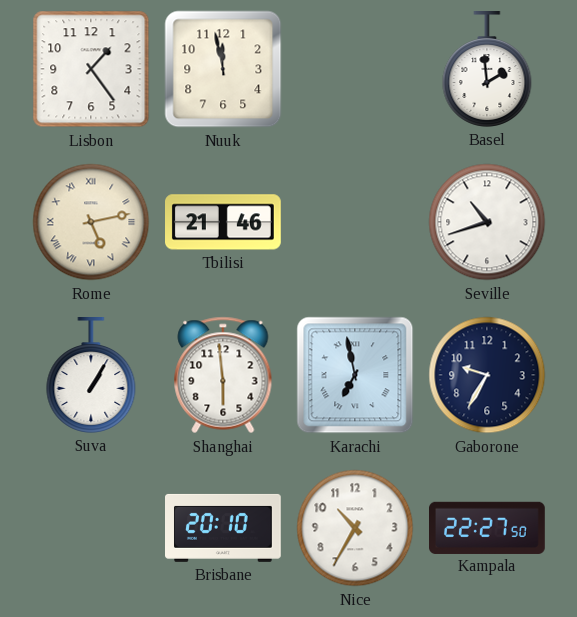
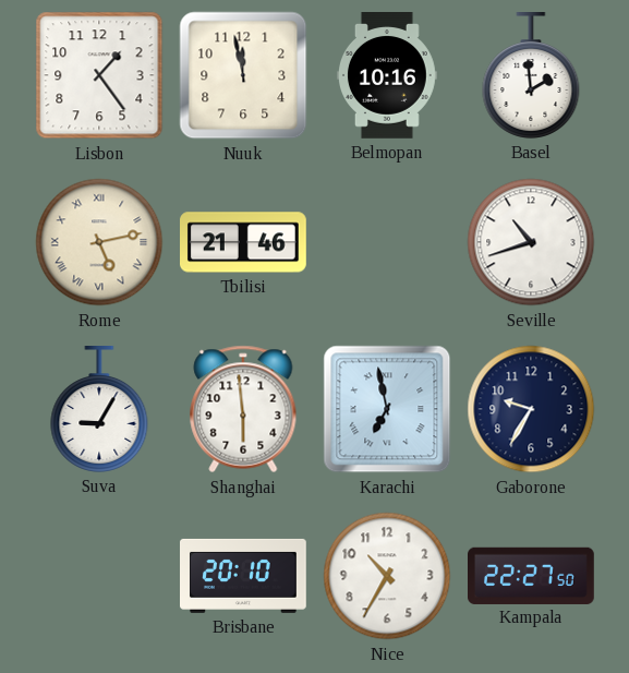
Belmopan: none -> 10:16
Suva: 1:05 -> 9:05
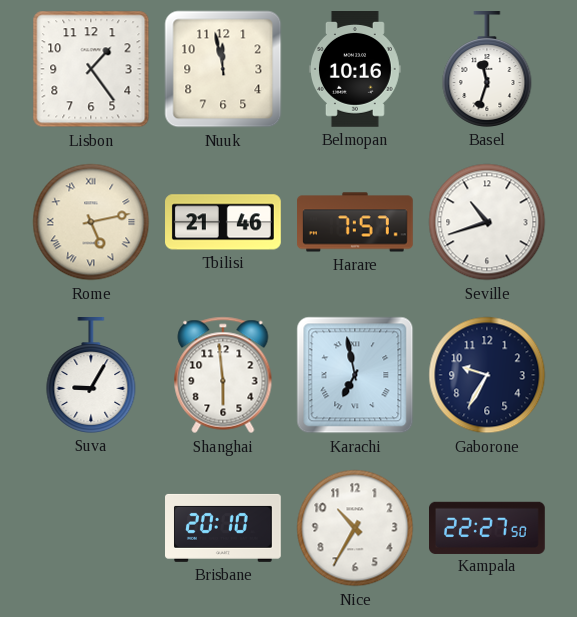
Basel: 1:59 -> 11:33
Harare: none -> 7:57
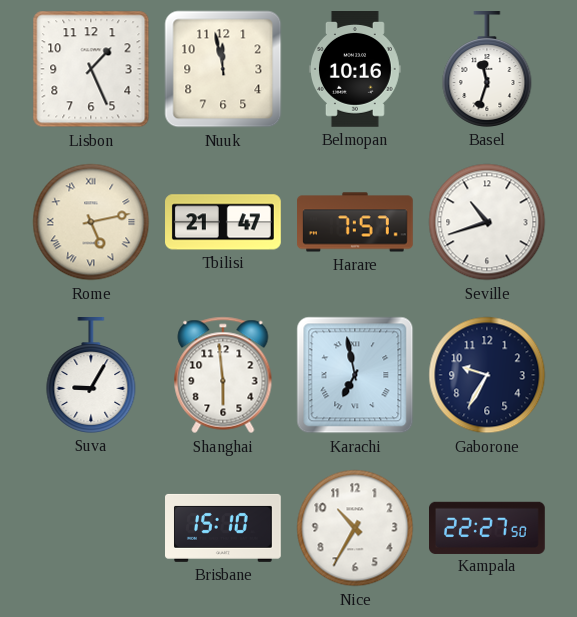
Lisbon: 1:24 -> 1:26
Tbilisi: 21:46 -> 21:47
Brisbane: 20:10 -> 15:10
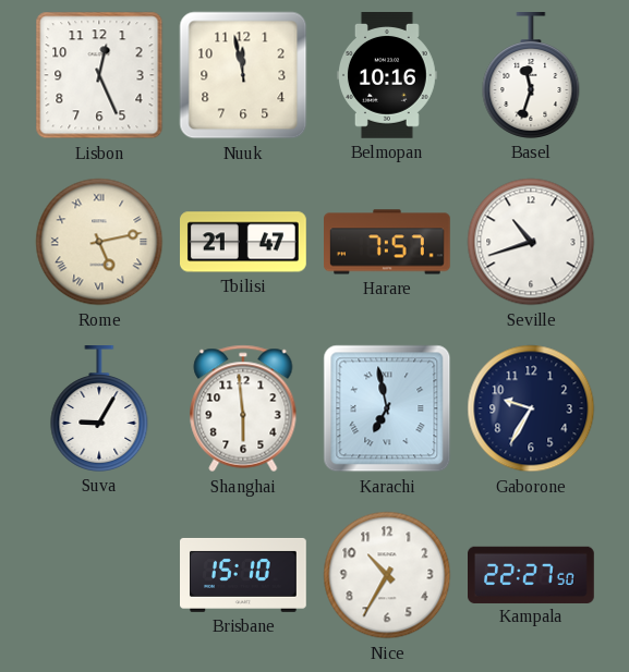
Lisbon: 1:26 -> 12:26
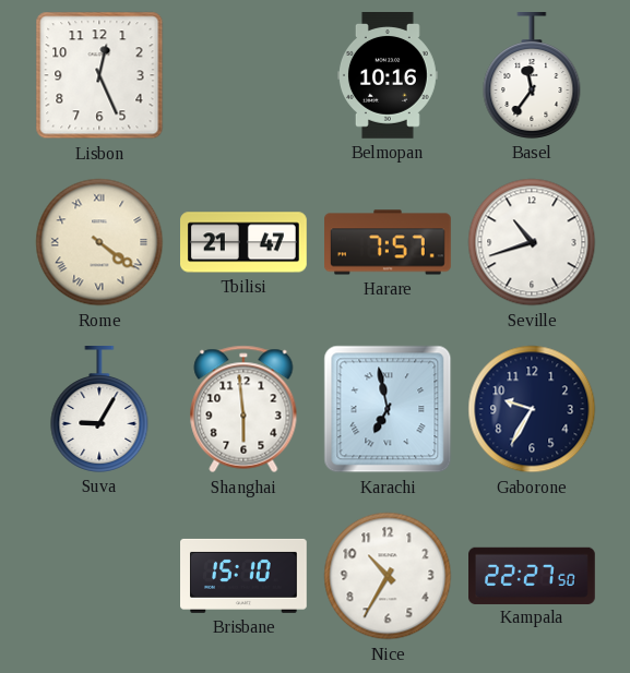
Nuuk: 11:58 -> none
Basel: 11:33 -> 11:36
Rome: 5:13 -> 4:21
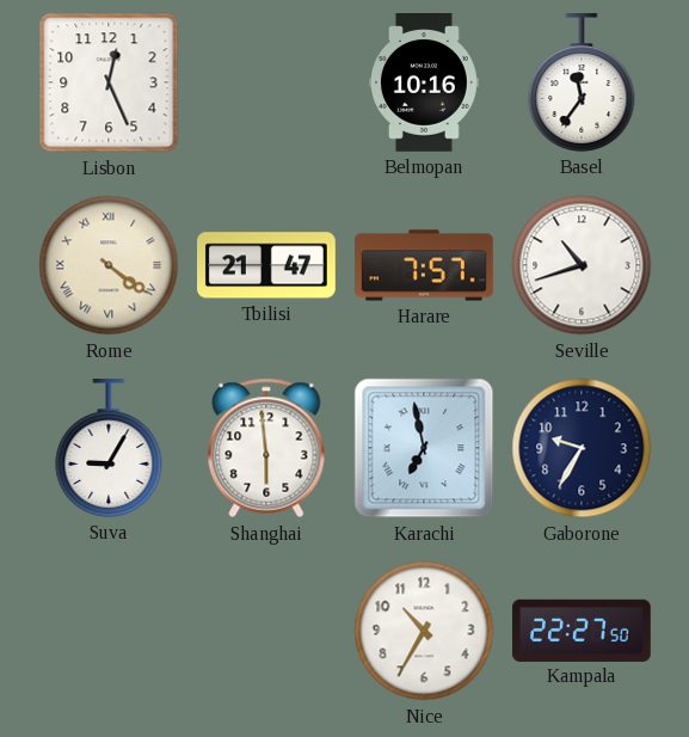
Brisbane: 15:10 -> none
